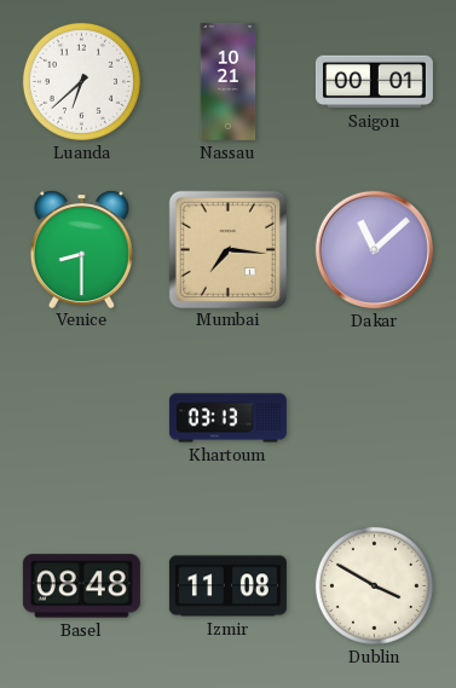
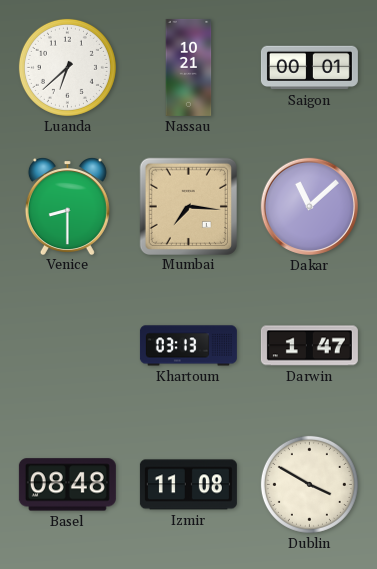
Darwin: none -> 1:47
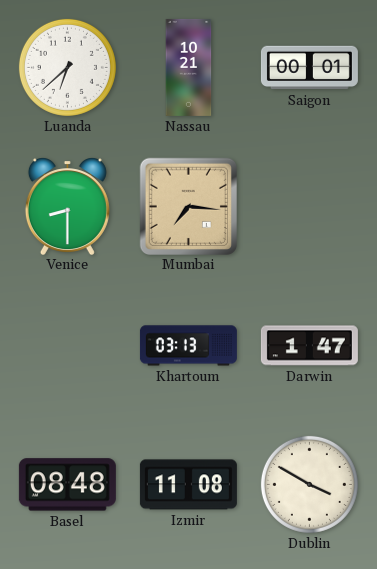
Dakar: 11:08 -> none
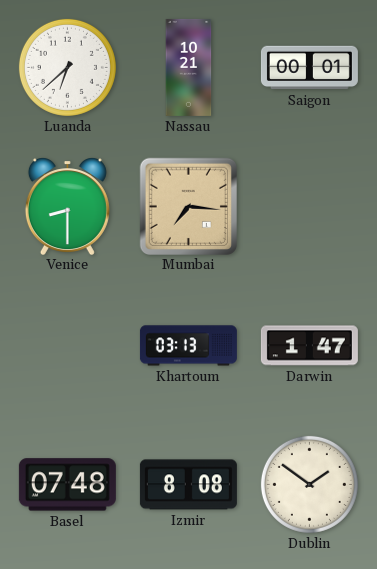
Basel: 08:48 -> 07:48
Izmir: 11:08 -> 8:08
Dublin: 3:50 -> 1:51
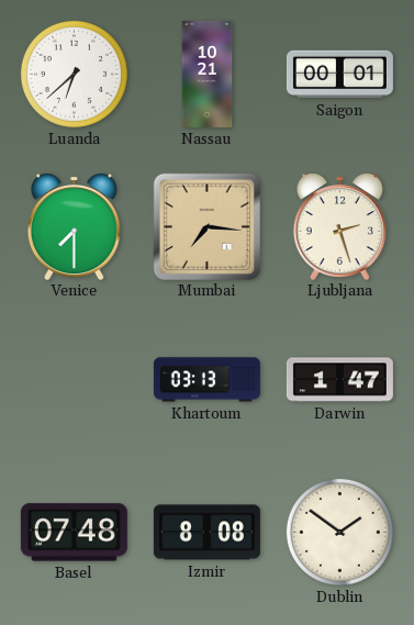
Venice: 8:30 -> 7:30
Ljubljana: none -> 2:27
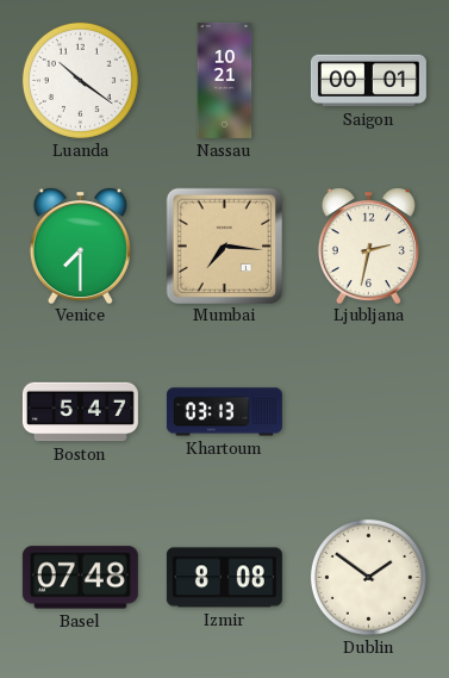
Luanda: 6:38 -> 10:21
Ljubljana: 2:27 -> 2:32
Boston: none -> 5:47
Darwin: 1:47 -> none
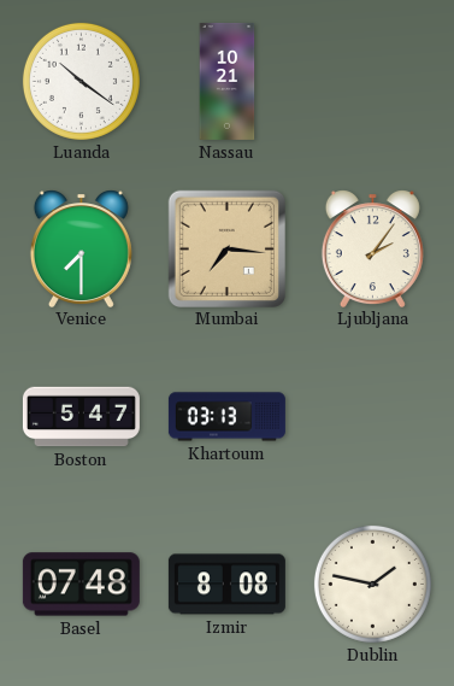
Saigon: 00:01 -> none
Ljubljana: 2:32 -> 2:06
Dublin: 1:51 -> 1:47
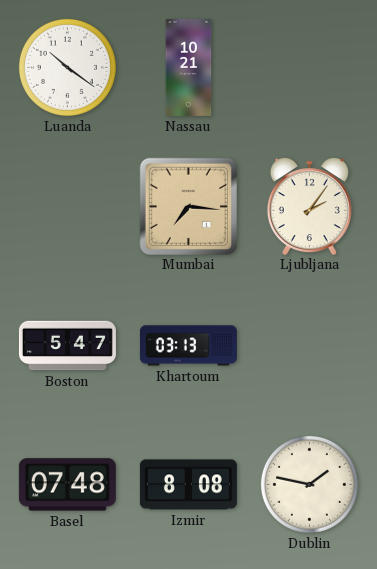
Venice: 7:30 -> none
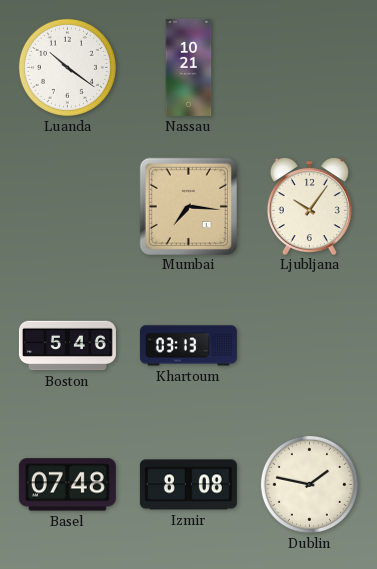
Ljubljana: 2:06 -> 10:06
Boston: 5:47 -> 5:46
